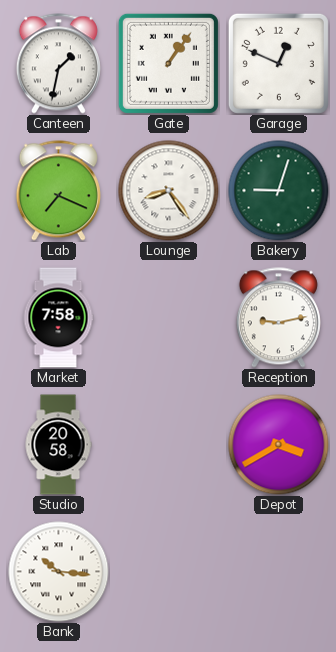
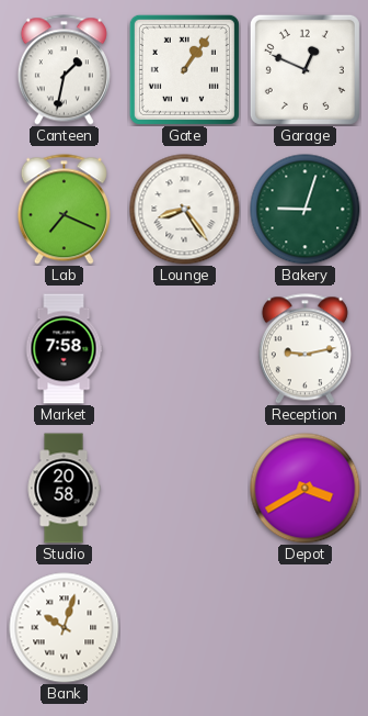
Bank: 10:16 -> 10:03
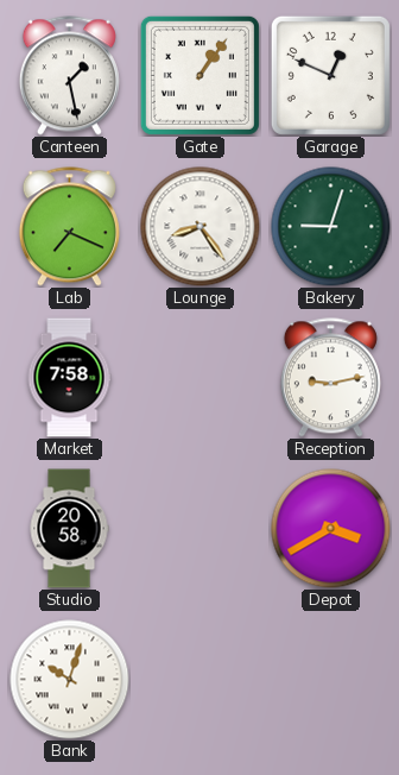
Canteen: 1:32 -> 1:28
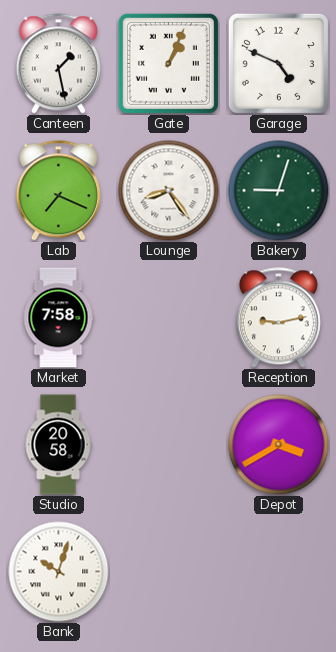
Gate: 1:06 -> 1:04
Garage: 12:49 -> 4:49
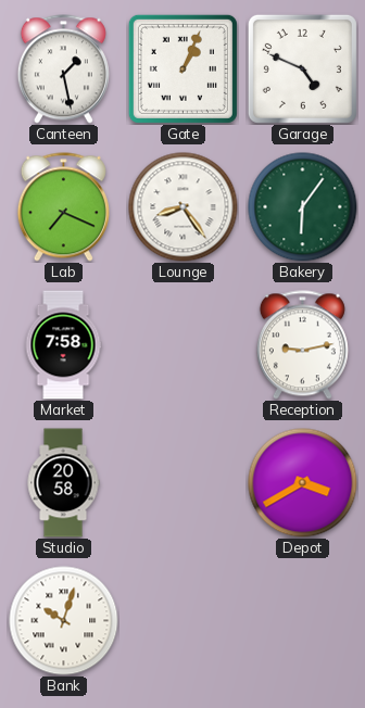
Bakery: 9:03 -> 6:06
